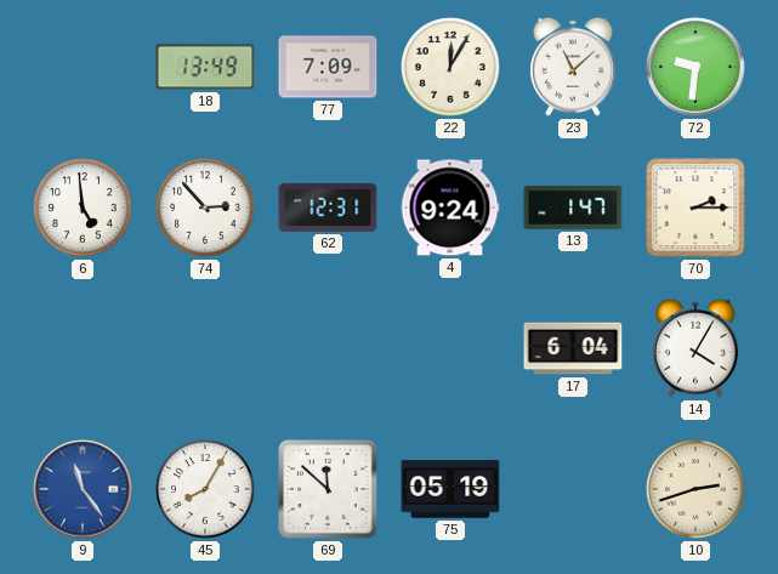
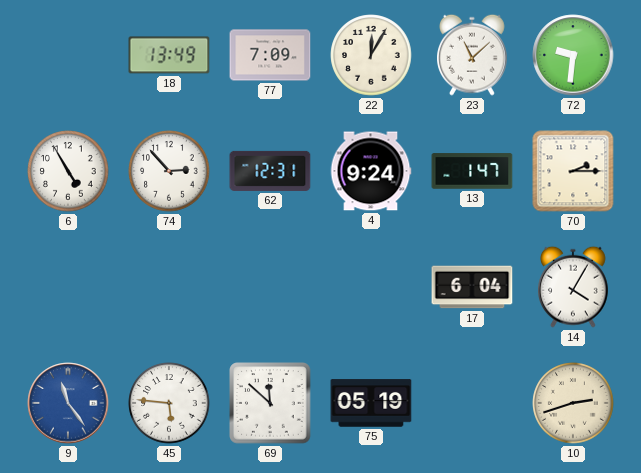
6: 4:59 -> 4:55
45: 8:05 -> 5:46
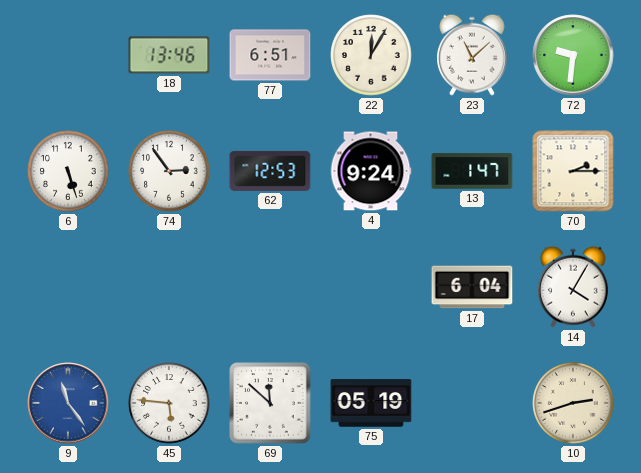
18: 13:49 -> 13:46
77: 7:09 -> 6:51
6: 4:55 -> 5:27
74: 2:53 -> 2:54
62: 12:31 -> 12:53
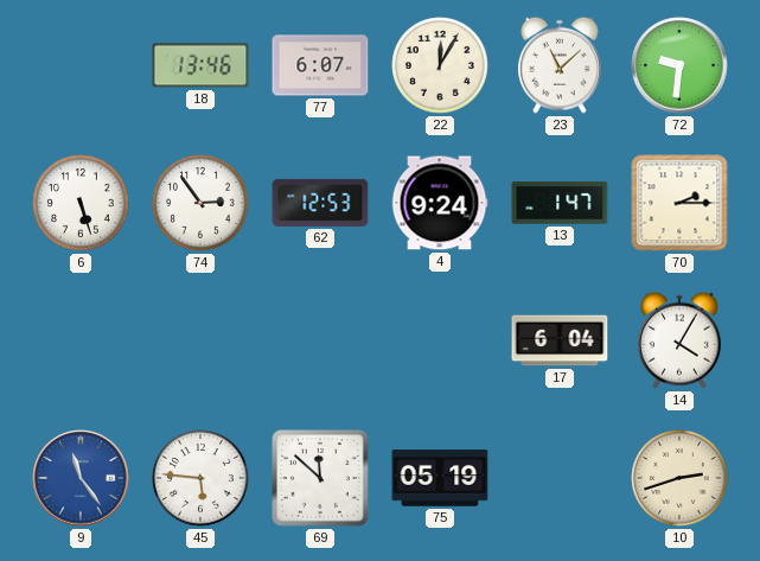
77: 6:51 -> 6:07
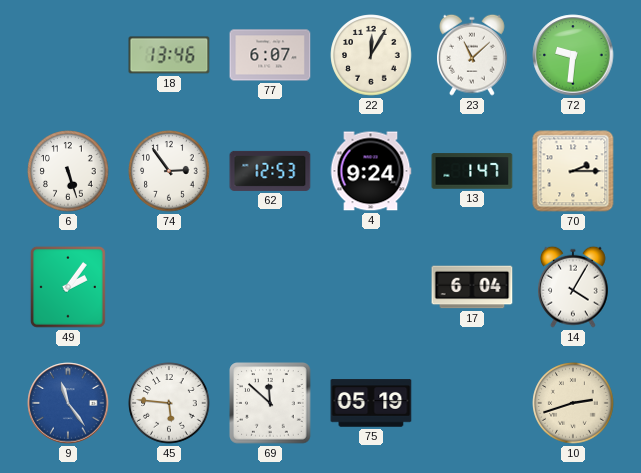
49: none -> 2:06
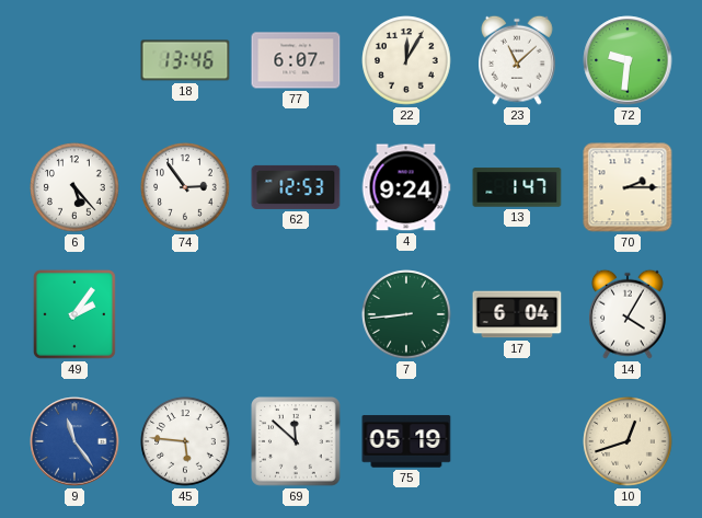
6: 5:27 -> 5:23
7: none -> 8:44
10: 2:42 -> 12:42
